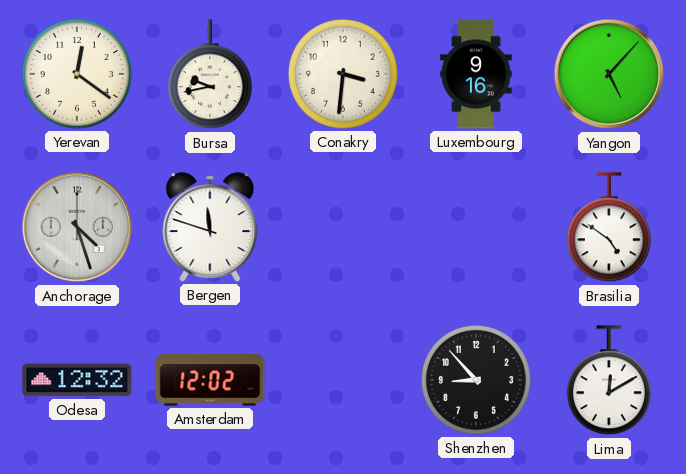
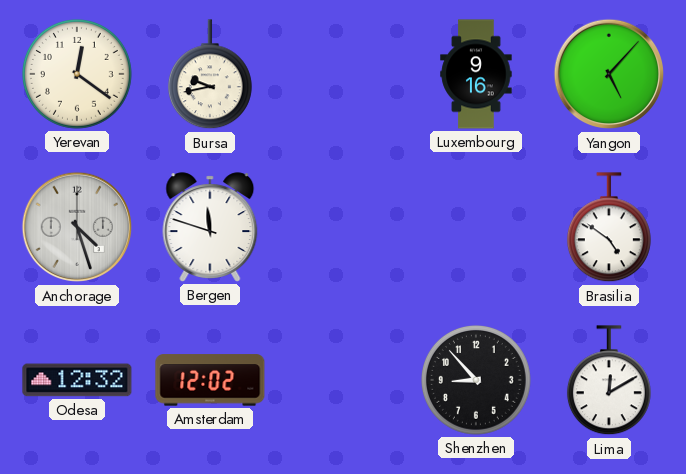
Conakry: 3:31 -> none
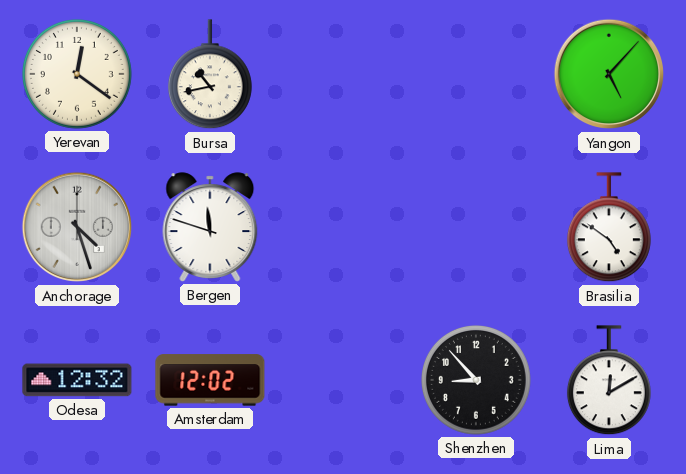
Bursa: 9:43 -> 10:43
Luxembourg: 9:16 -> none
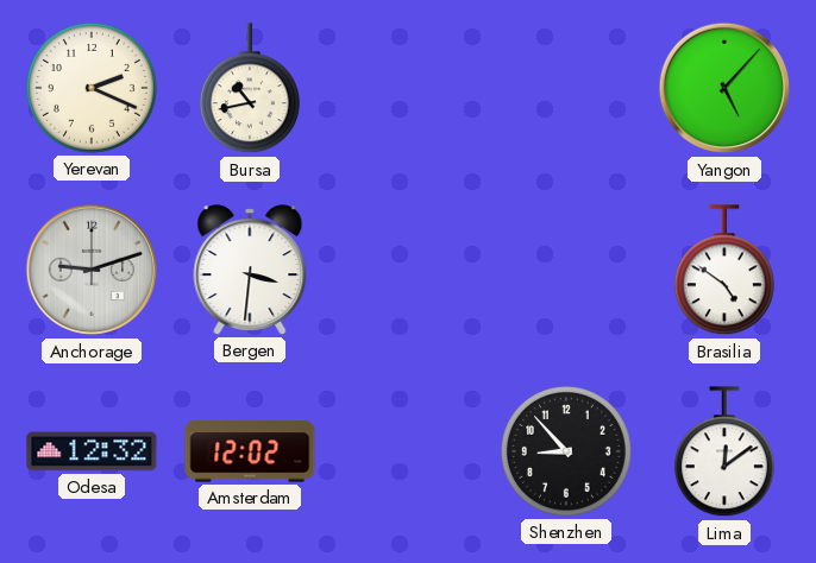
Yerevan: 12:21 -> 2:19
Anchorage: 4:27 -> 9:12
Bergen: 11:48 -> 3:31
Lima: 12:10 -> 12:09
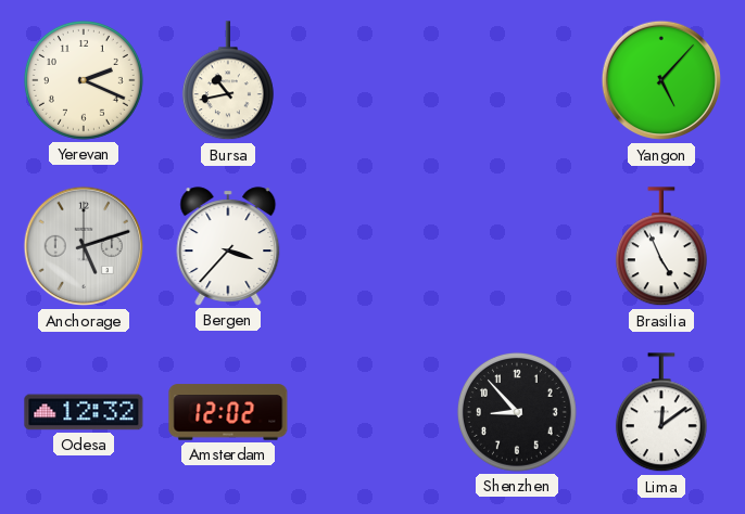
Anchorage: 9:12 -> 5:12
Bergen: 3:31 -> 3:37
Brasilia: 4:51 -> 4:56
